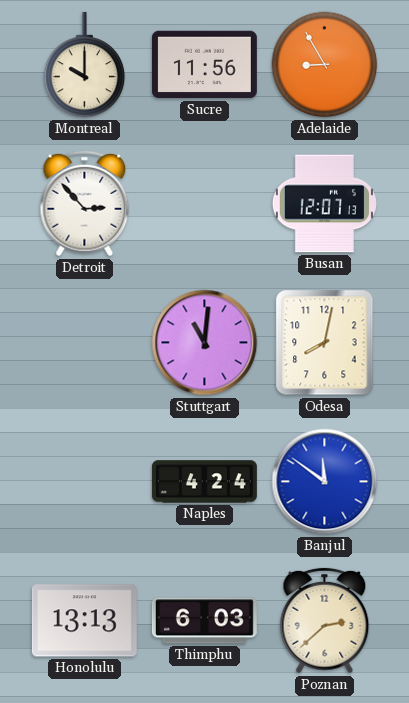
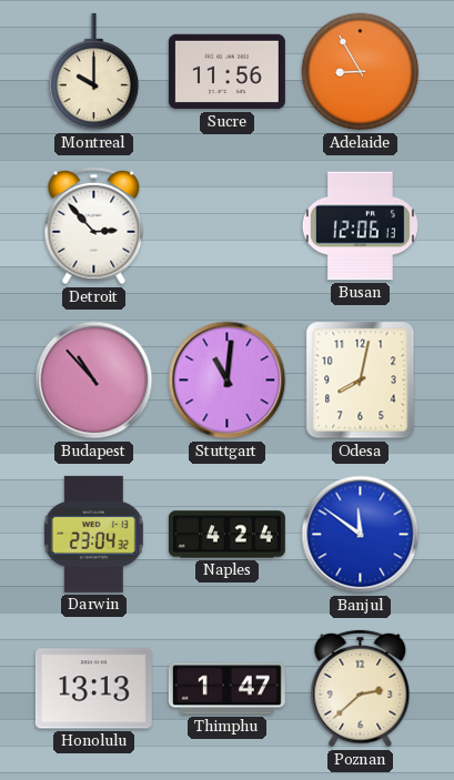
Busan: 12:07 -> 12:06
Budapest: none -> 10:53
Darwin: none -> 23:04
Thimphu: 6:03 -> 1:47
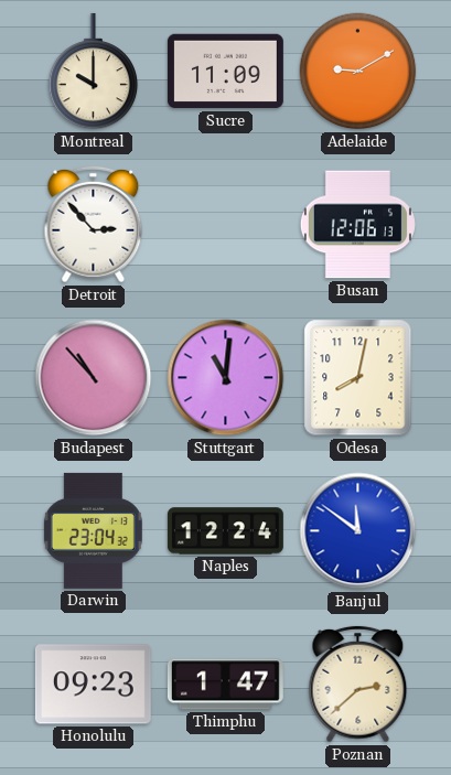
Sucre: 11:56 -> 11:09
Adelaide: 8:55 -> 9:10
Naples: 4:24 -> 12:24
Honolulu: 13:13 -> 09:23
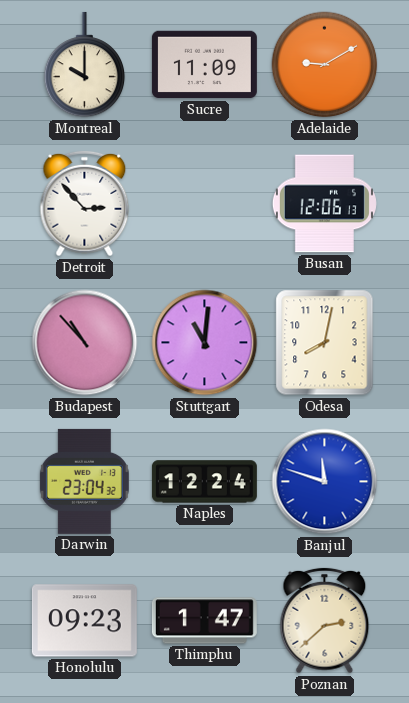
Banjul: 11:51 -> 11:48
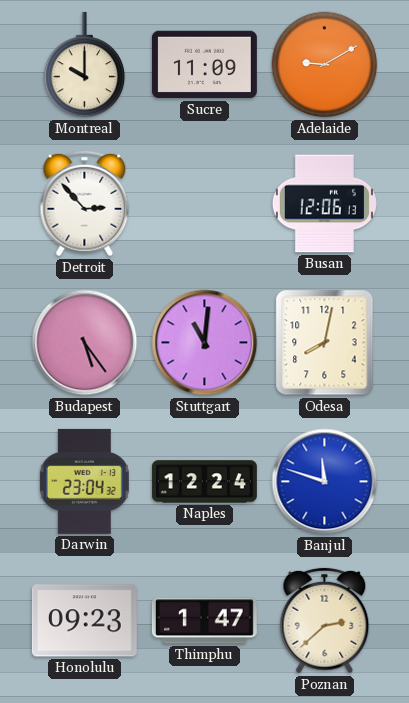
Budapest: 10:53 -> 5:24
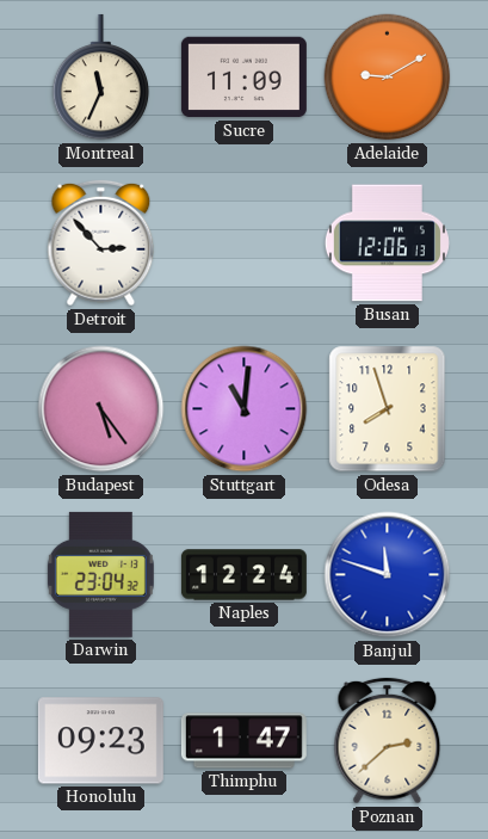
Montreal: 10:00 -> 11:34
Odesa: 8:02 -> 7:57
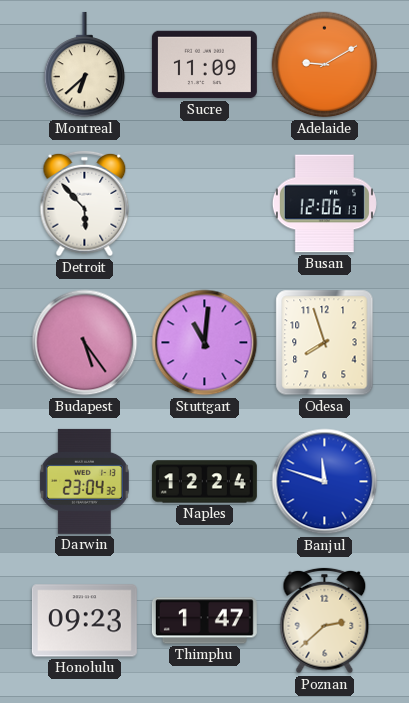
Montreal: 11:34 -> 6:38
Detroit: 2:53 -> 5:53
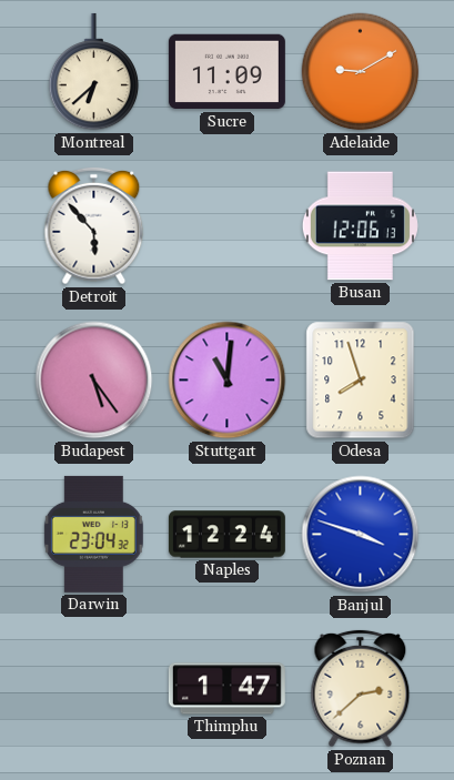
Banjul: 11:48 -> 3:48
Honolulu: 09:23 -> none
